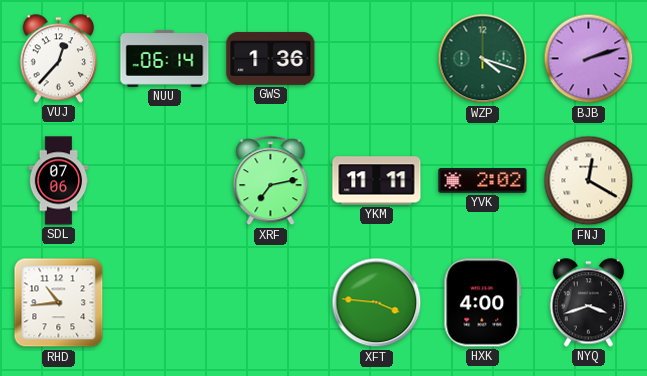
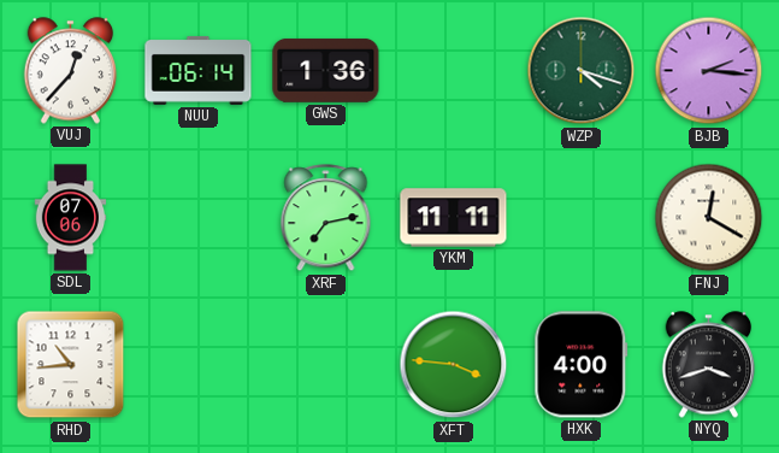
BJB: 2:12 -> 2:16
YVK: 2:02 -> none
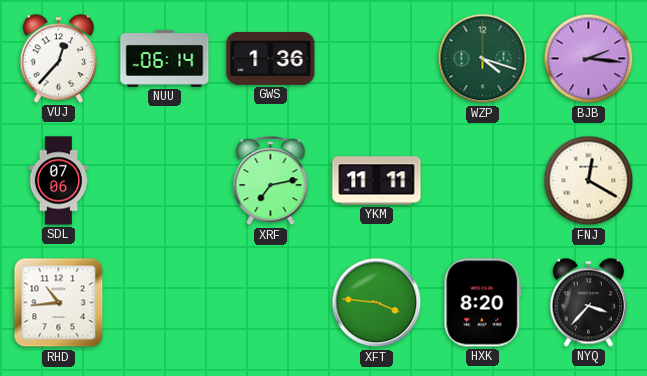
HXK: 4:00 -> 8:20
NYQ: 3:42 -> 3:37
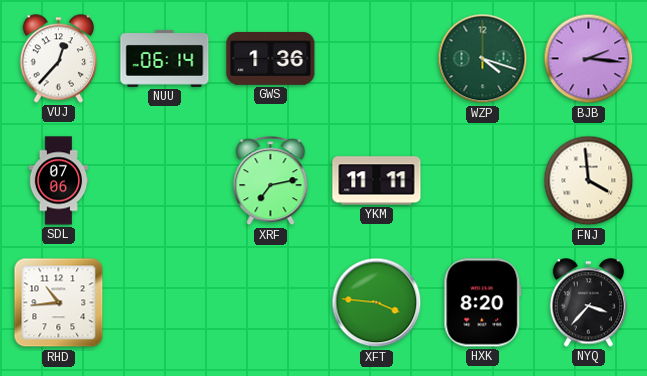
FNJ: 12:20 -> 3:59
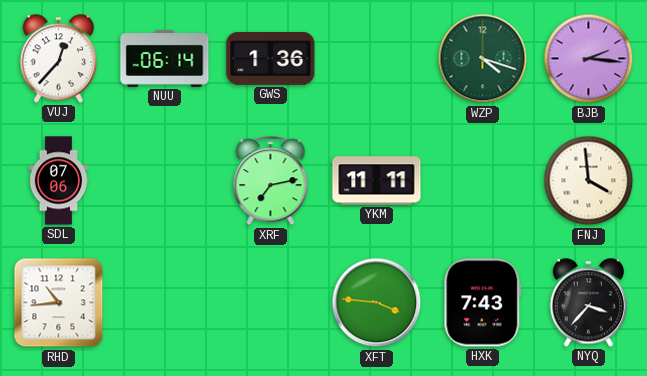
HXK: 8:20 -> 7:43
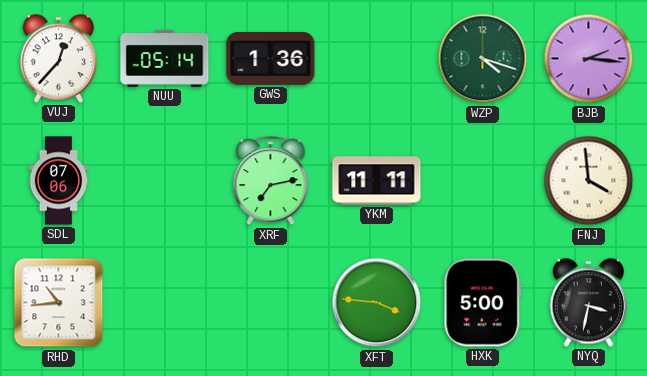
NUU: 06:14 -> 05:14
HXK: 7:43 -> 5:00
NYQ: 3:37 -> 3:32
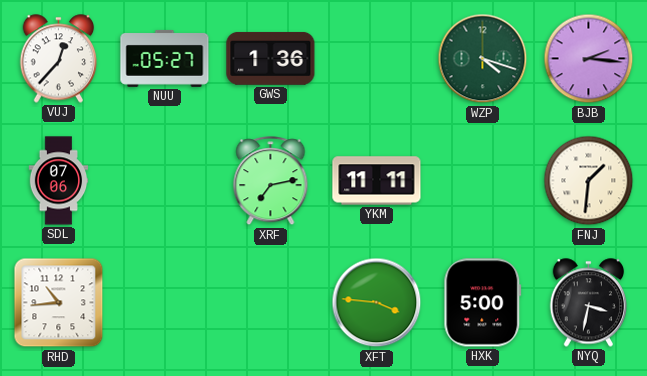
NUU: 05:14 -> 05:27
FNJ: 3:59 -> 1:31
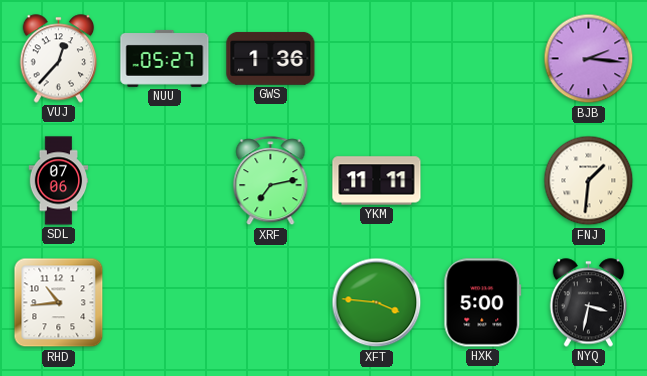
WZP: 4:18 -> none
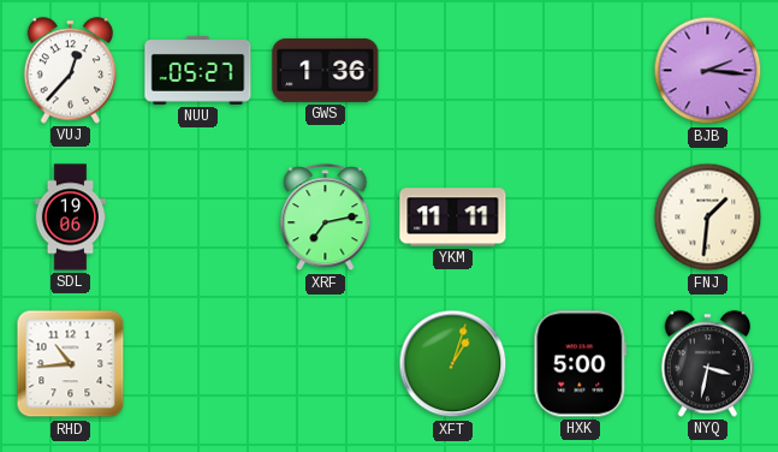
SDL: 07:06 -> 19:06
XFT: 3:46 -> 1:03
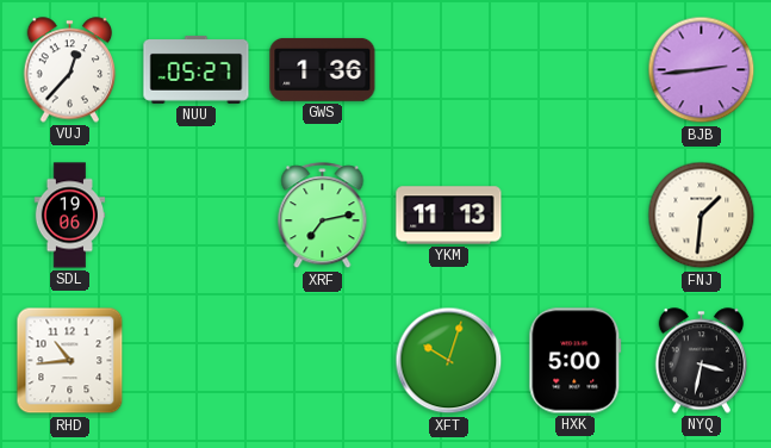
BJB: 2:16 -> 2:44
YKM: 11:11 -> 11:13
XFT: 1:03 -> 10:03
